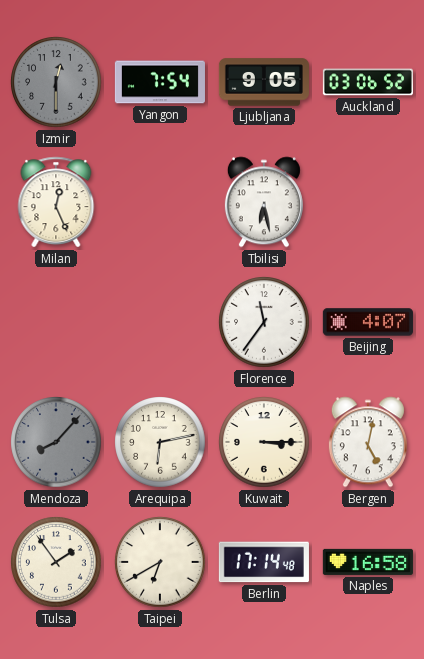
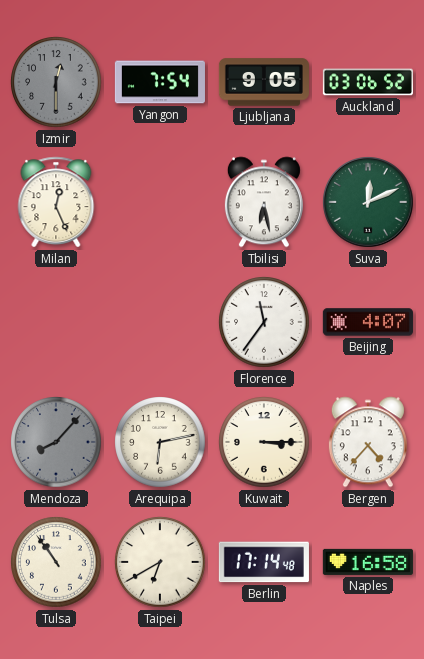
Suva: none -> 12:11
Bergen: 5:02 -> 4:37
Tulsa: 1:54 -> 10:54
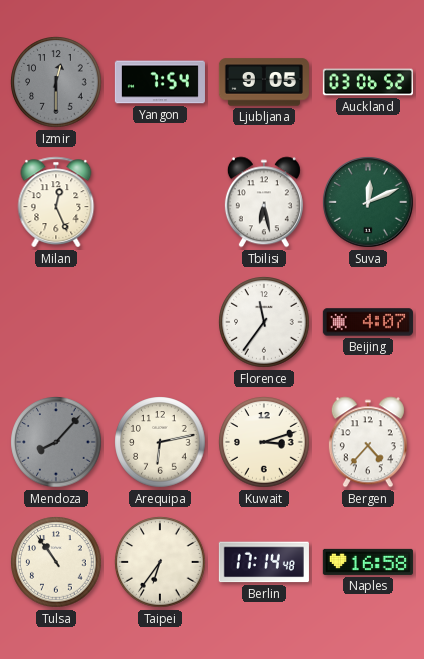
Kuwait: 3:15 -> 3:12
Taipei: 6:40 -> 6:36
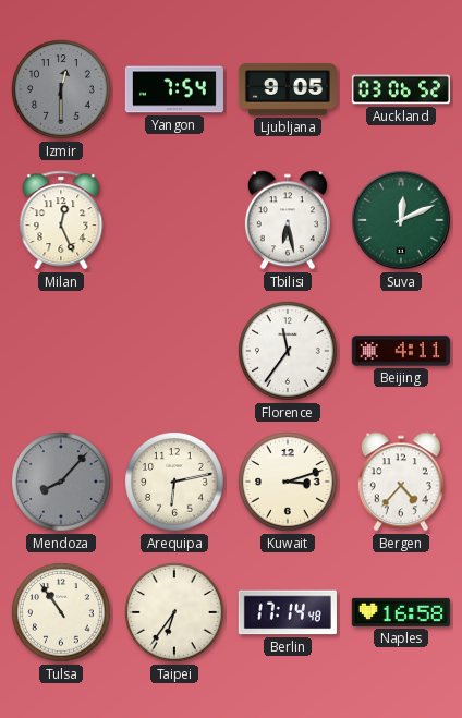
Beijing: 4:07 -> 4:11
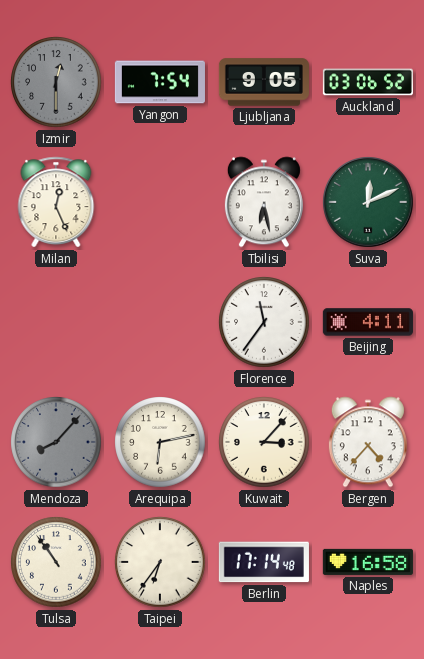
Kuwait: 3:12 -> 3:07
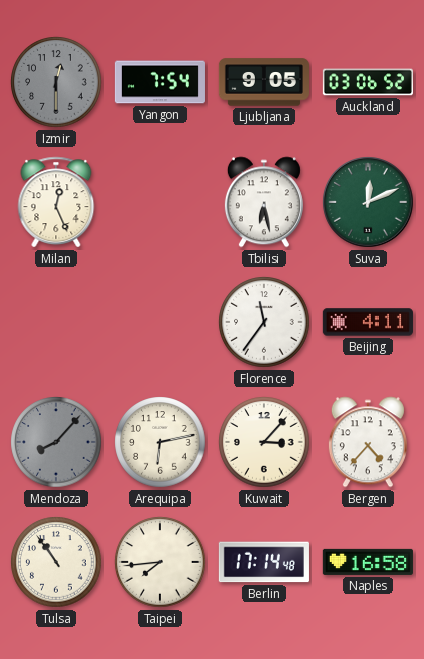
Taipei: 6:36 -> 7:44
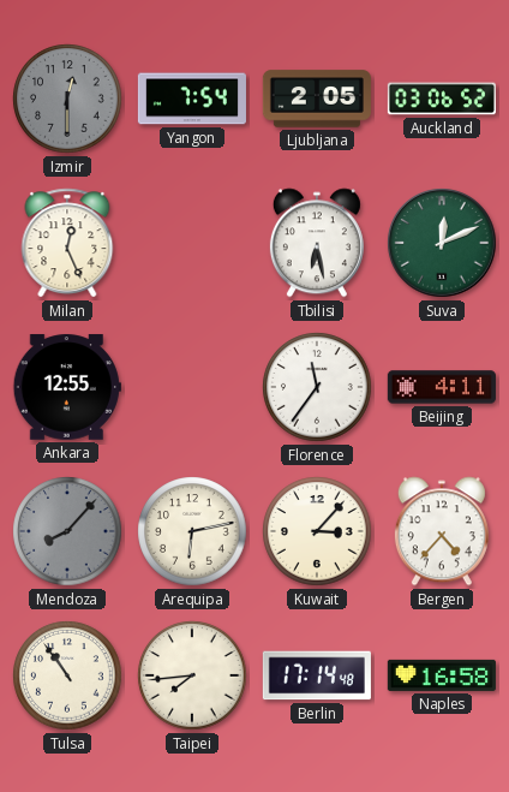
Ljubljana: 9:05 -> 2:05
Ankara: none -> 12:55
